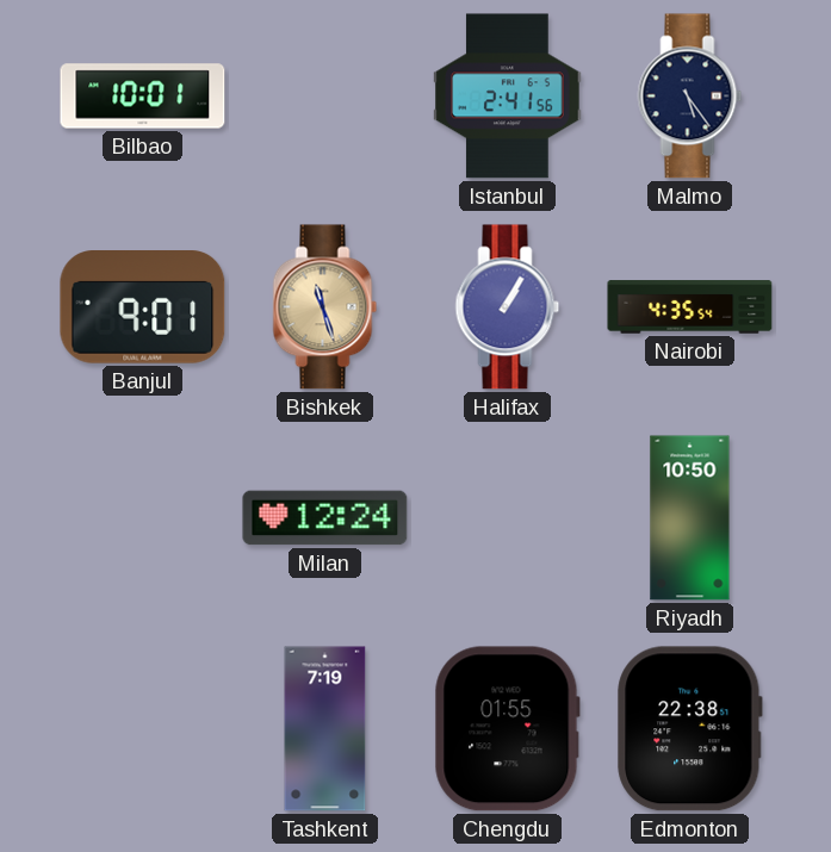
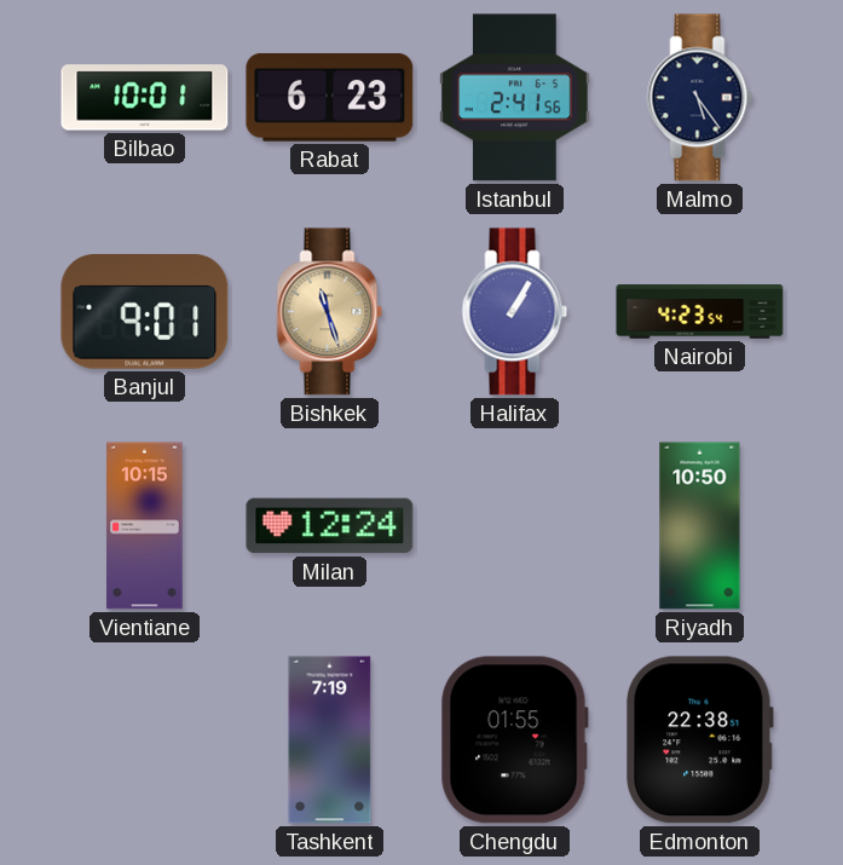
Rabat: none -> 6:23
Nairobi: 4:35 -> 4:23
Vientiane: none -> 10:15
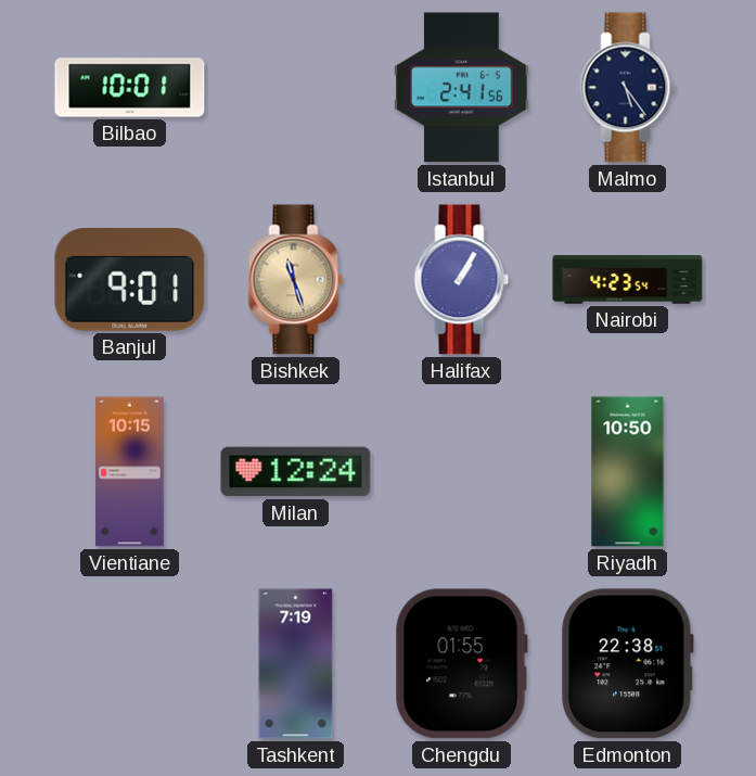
Rabat: 6:23 -> none
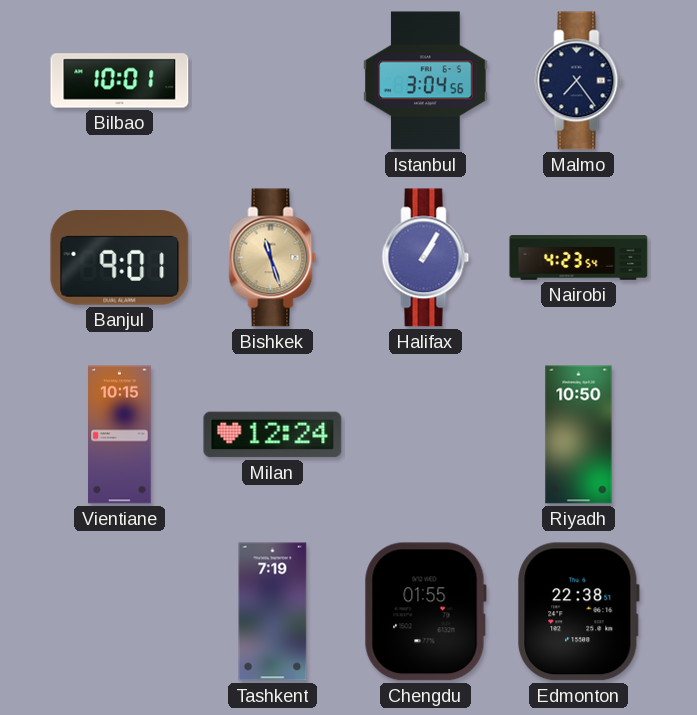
Istanbul: 2:41 -> 3:04
Malmo: 5:24 -> 7:24
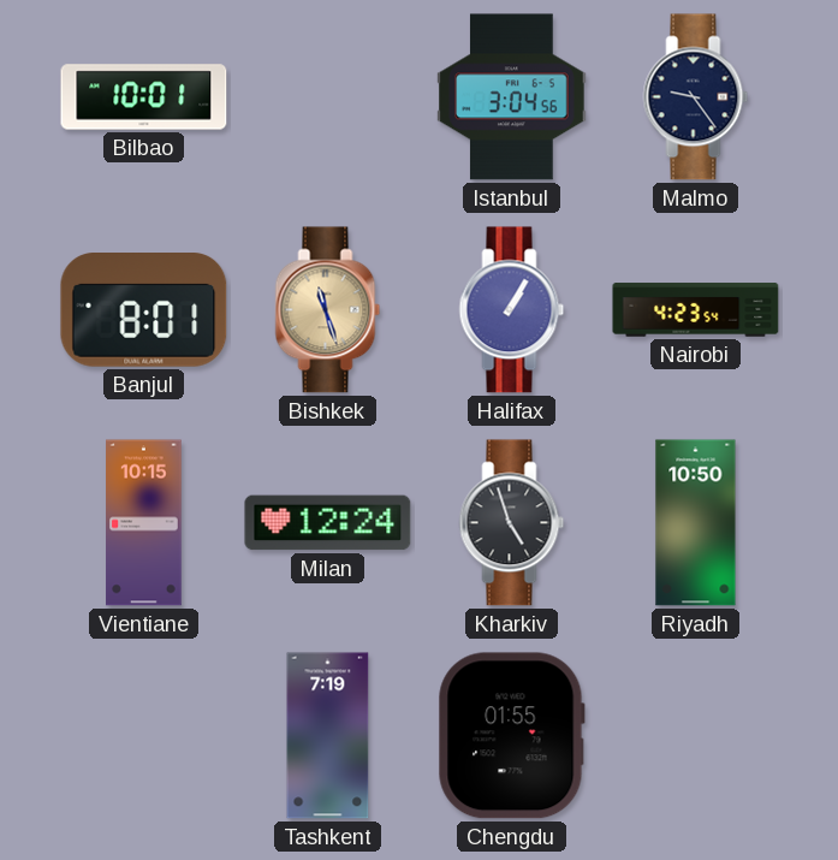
Malmo: 7:24 -> 9:24
Banjul: 9:01 -> 8:01
Kharkiv: none -> 4:57
Edmonton: 22:38 -> none
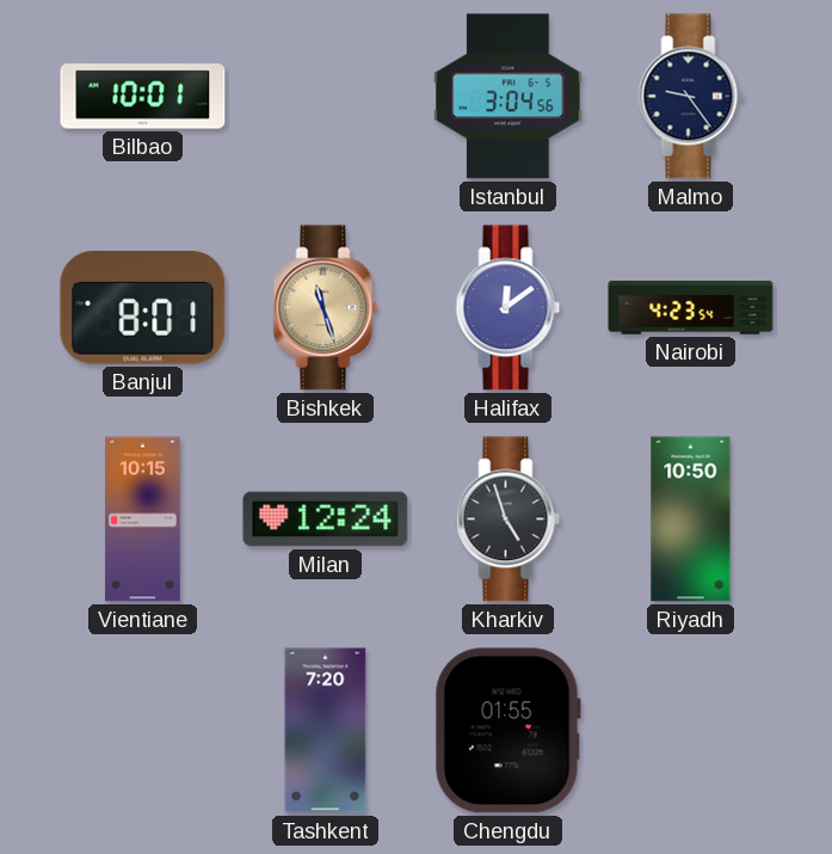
Halifax: 1:05 -> 12:09
Tashkent: 7:19 -> 7:20
